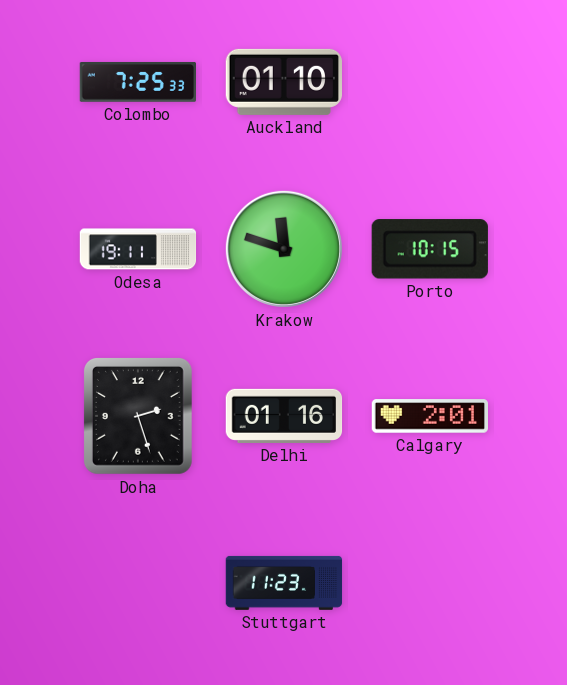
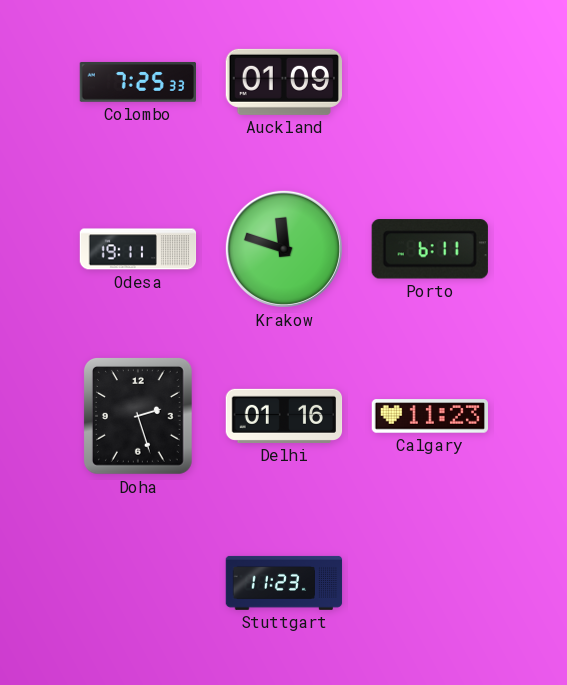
Auckland: 01:10 -> 01:09
Porto: 10:15 -> 6:11
Calgary: 2:01 -> 11:23
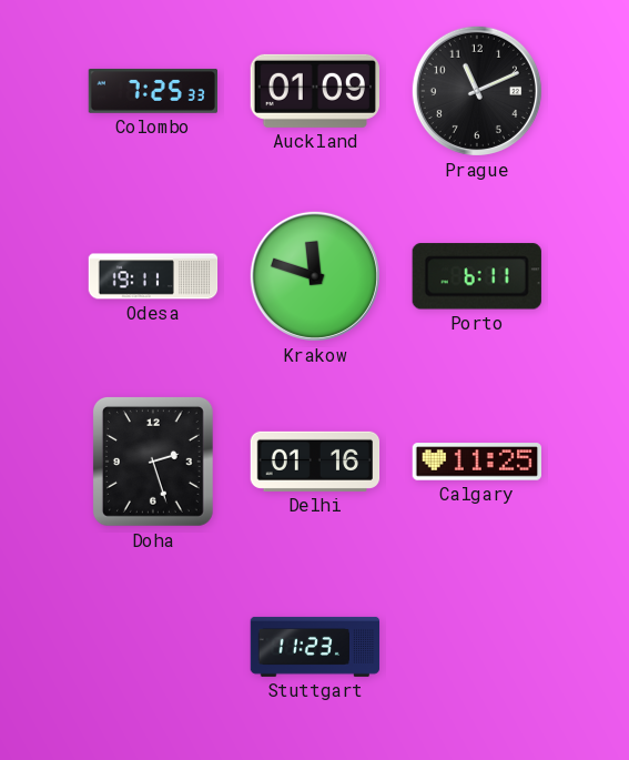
Prague: none -> 11:11
Calgary: 11:23 -> 11:25
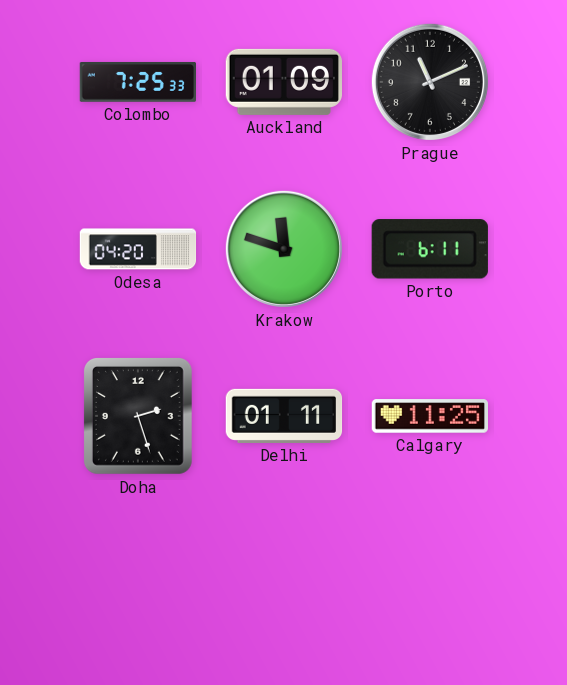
Odesa: 19:11 -> 04:20
Delhi: 01:16 -> 01:11
Stuttgart: 11:23 -> none
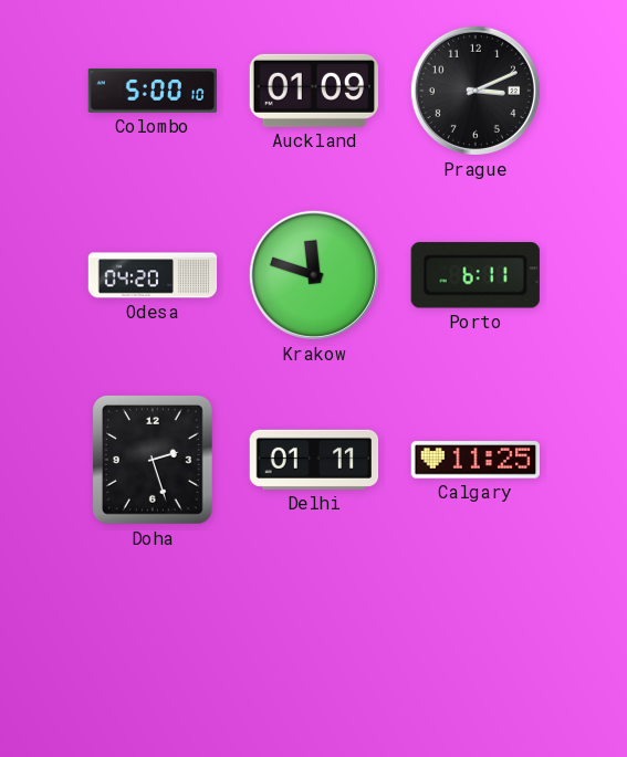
Colombo: 7:25 -> 5:00
Prague: 11:11 -> 3:11
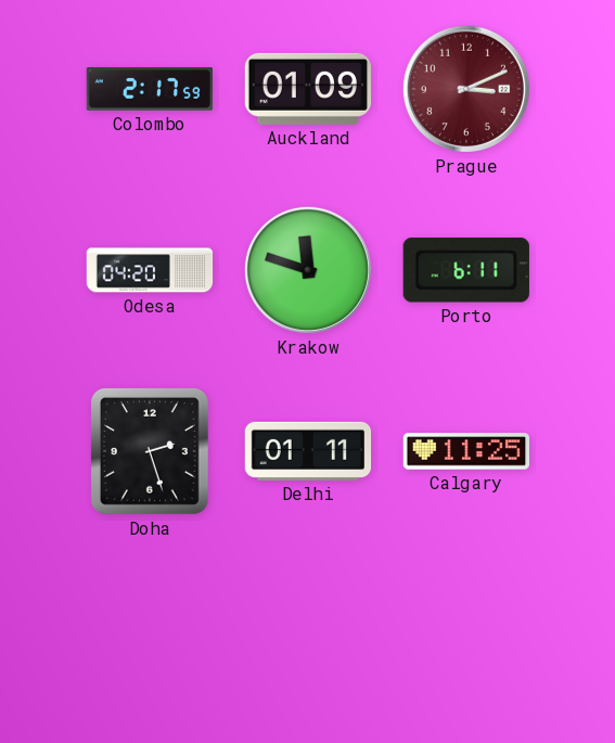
Colombo: 5:00 -> 2:17
Prague dial: black -> burgundy
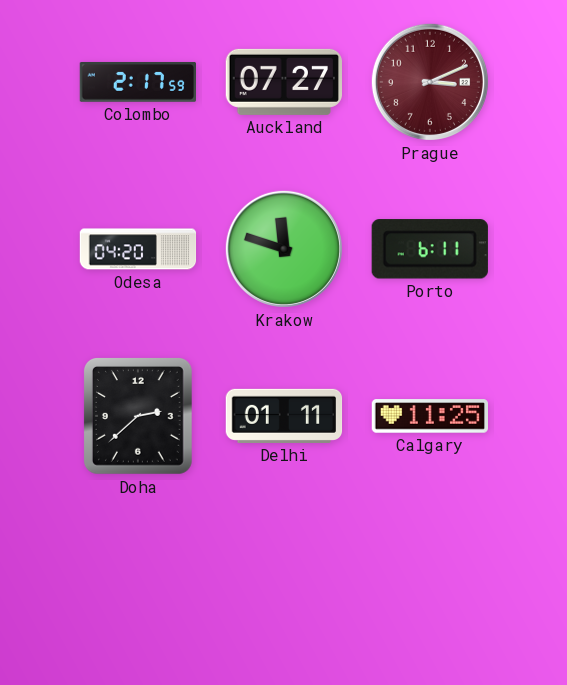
Auckland: 01:09 -> 07:27
Doha: 2:27 -> 2:38
